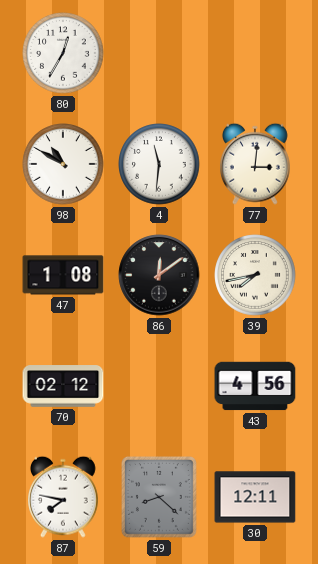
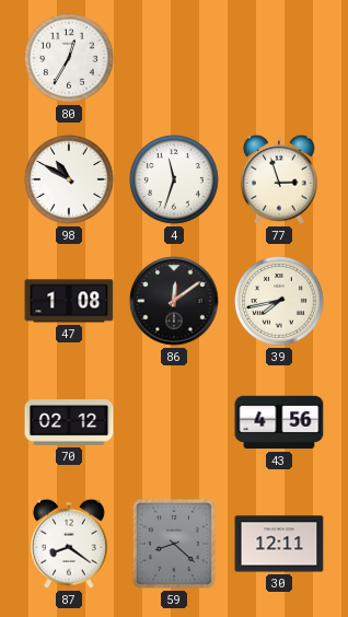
4: 11:31 -> 11:33
77: 3:01 -> 2:57
87: 7:47 -> 8:21
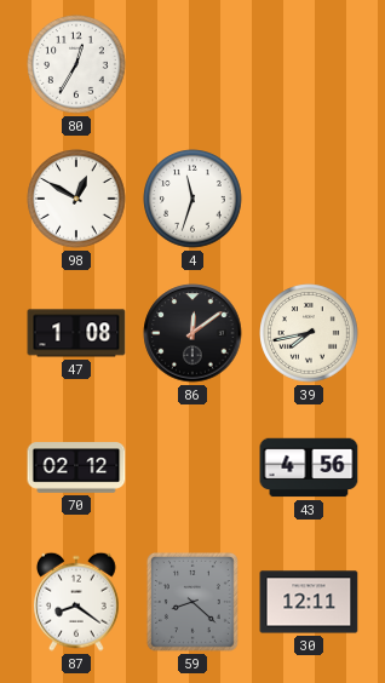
98: 10:50 -> 12:50
77: 2:57 -> none
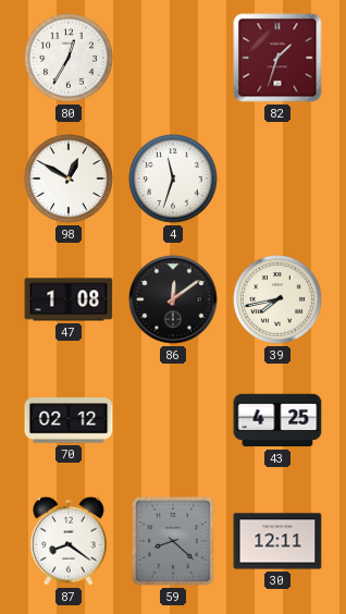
82: none -> 1:33
43: 4:56 -> 4:25
